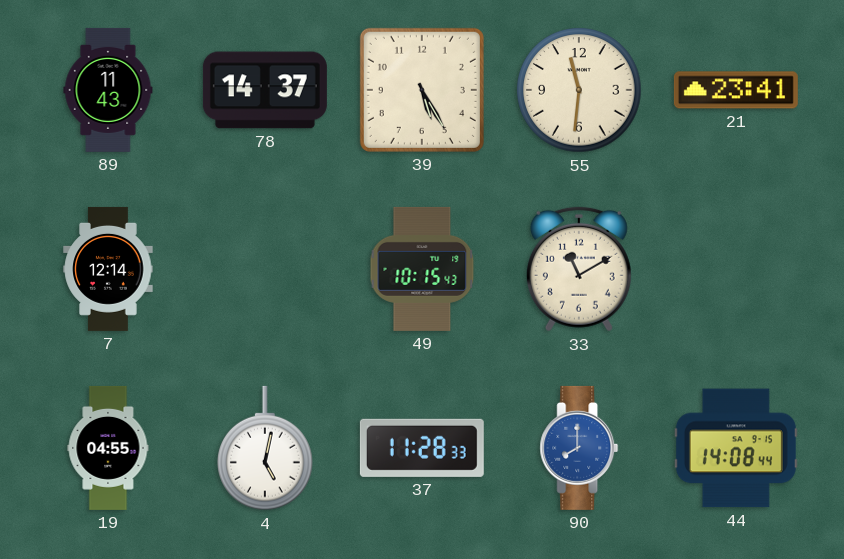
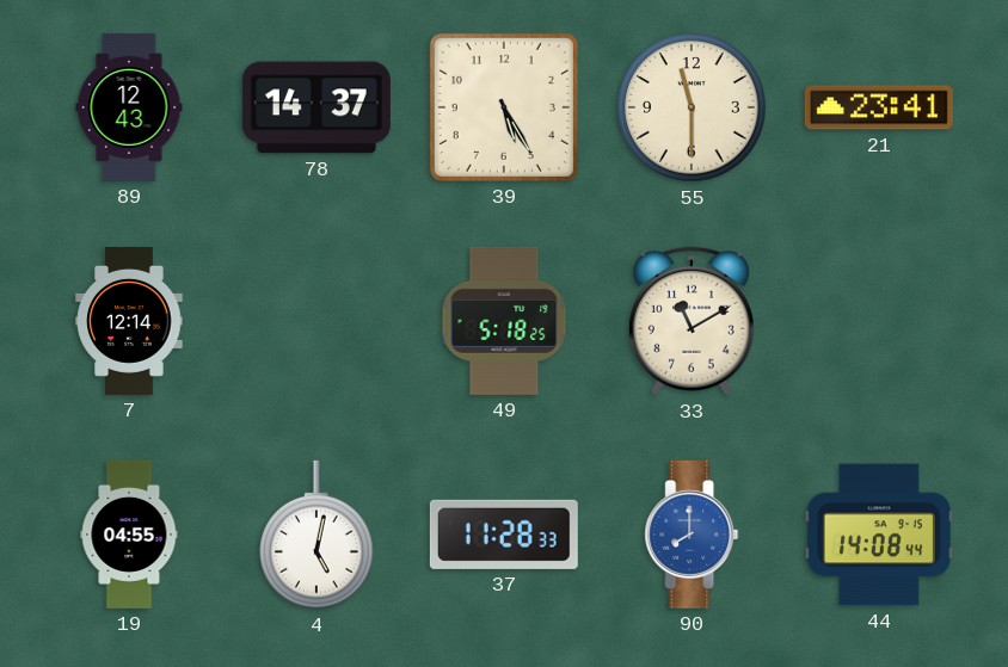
89: 11:43 -> 12:43
55: 11:31 -> 11:30
49: 10:15 -> 5:18
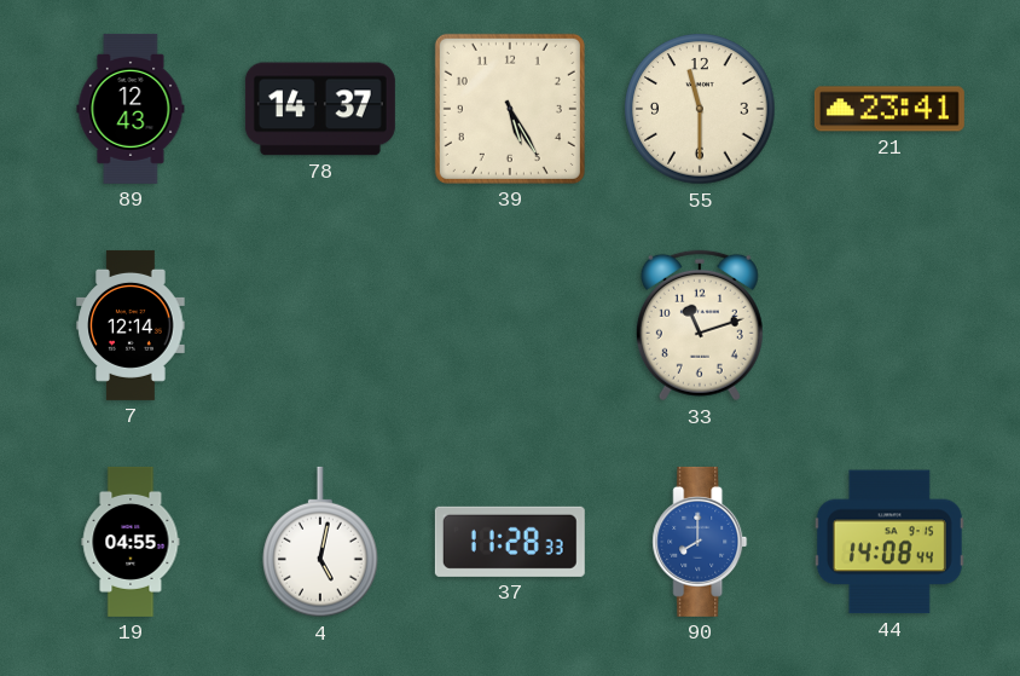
49: 5:18 -> none
33: 11:10 -> 11:12
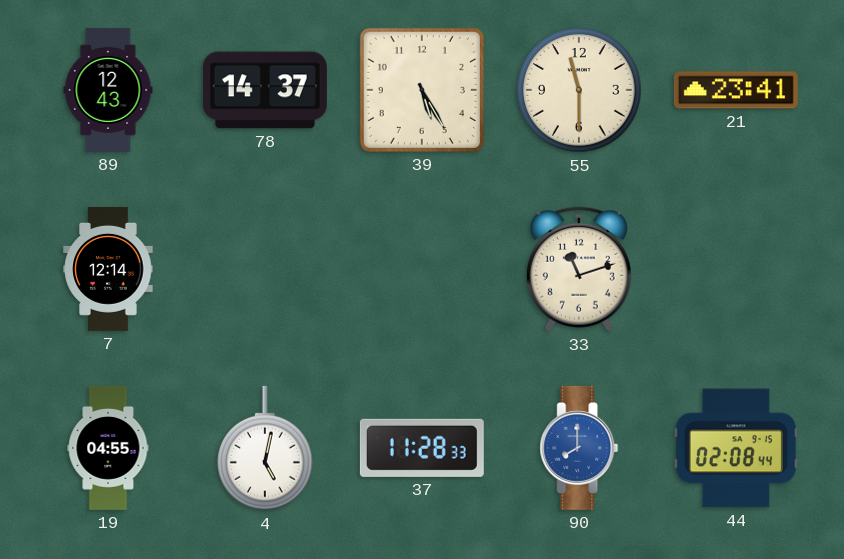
44: 14:08 -> 02:08
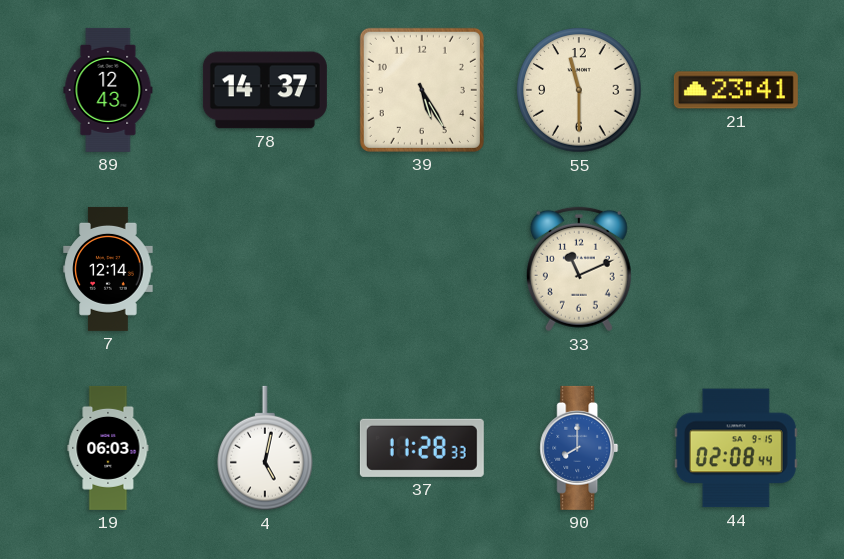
33: 11:12 -> 11:11
19: 04:55 -> 06:03
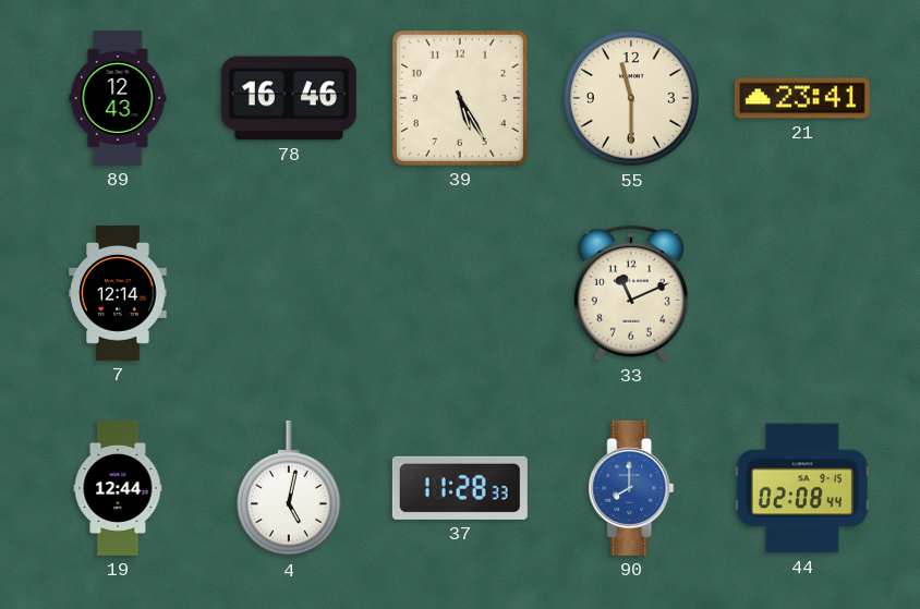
78: 14:37 -> 16:46
19: 06:03 -> 12:44
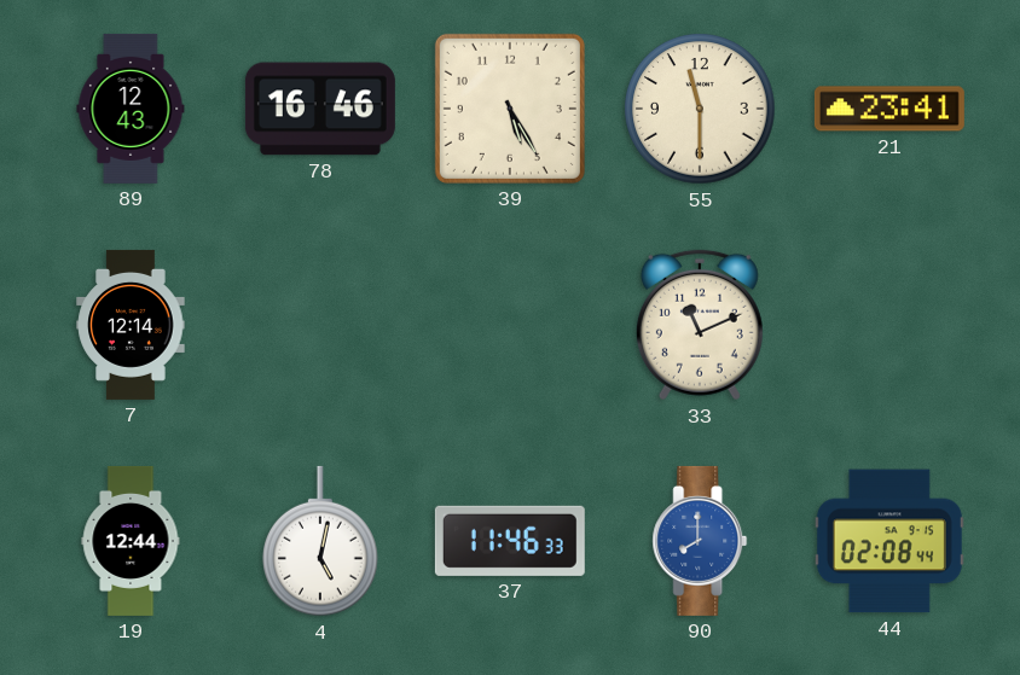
37: 11:28 -> 11:46
